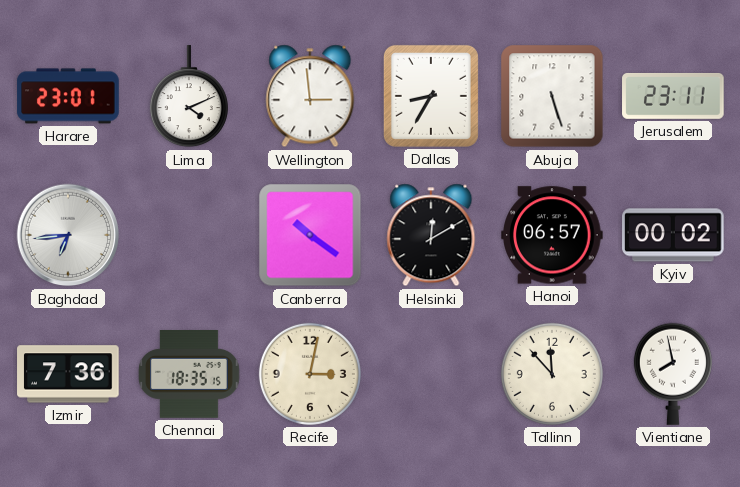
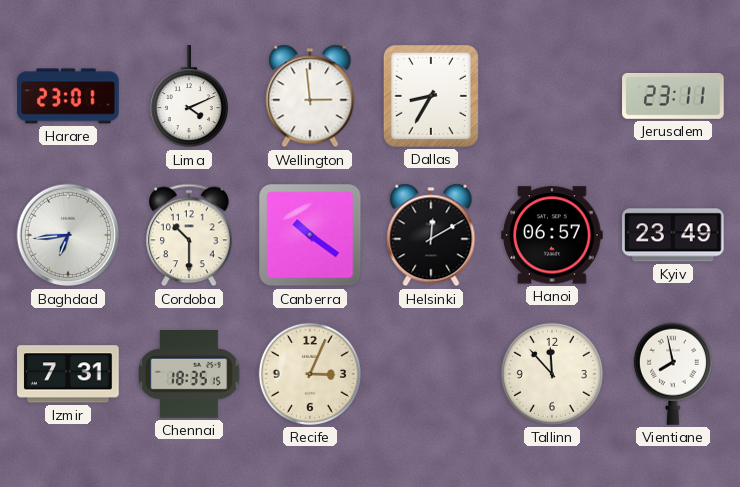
Abuja: 5:27 -> none
Cordoba: none -> 10:30
Kyiv: 00:02 -> 23:49
Izmir: 7:36 -> 7:31
Recife: 3:02 -> 3:04
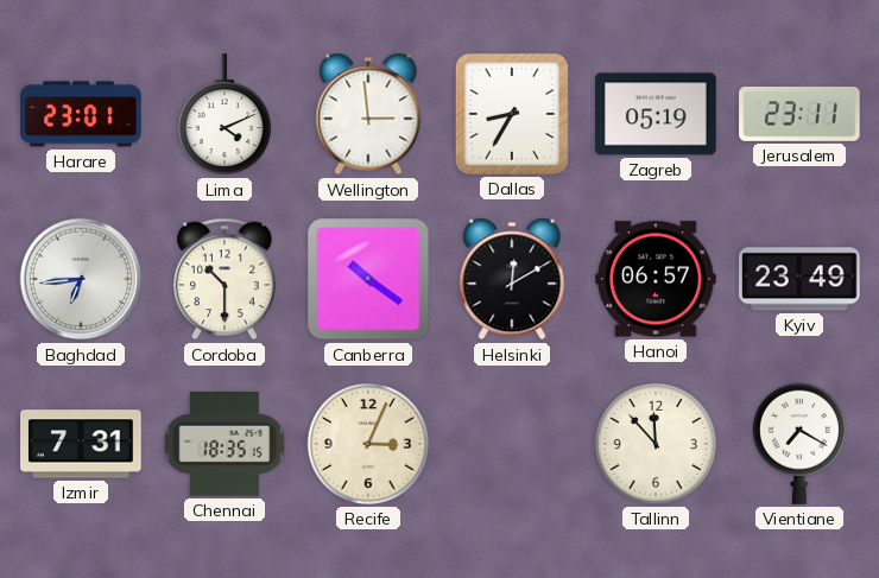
Zagreb: none -> 05:19
Vientiane: 7:58 -> 7:20
